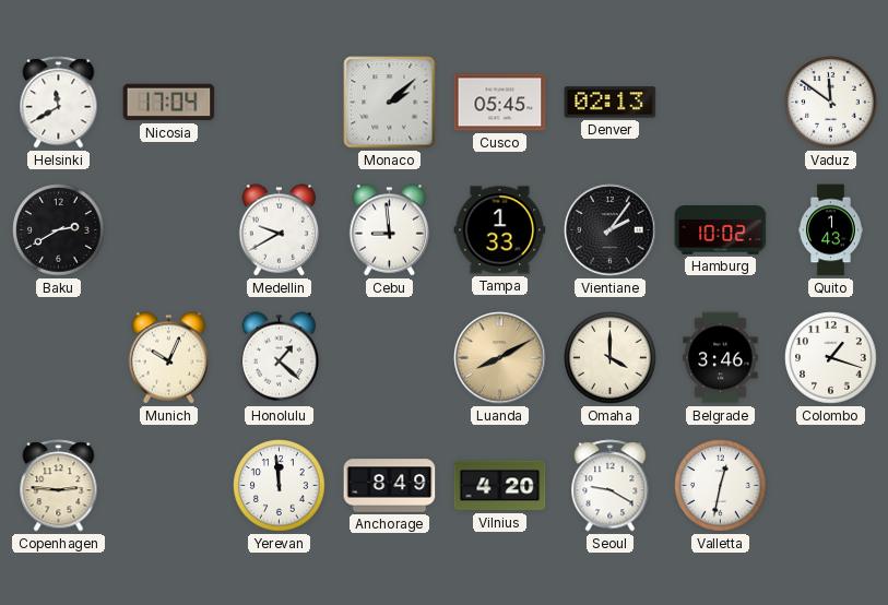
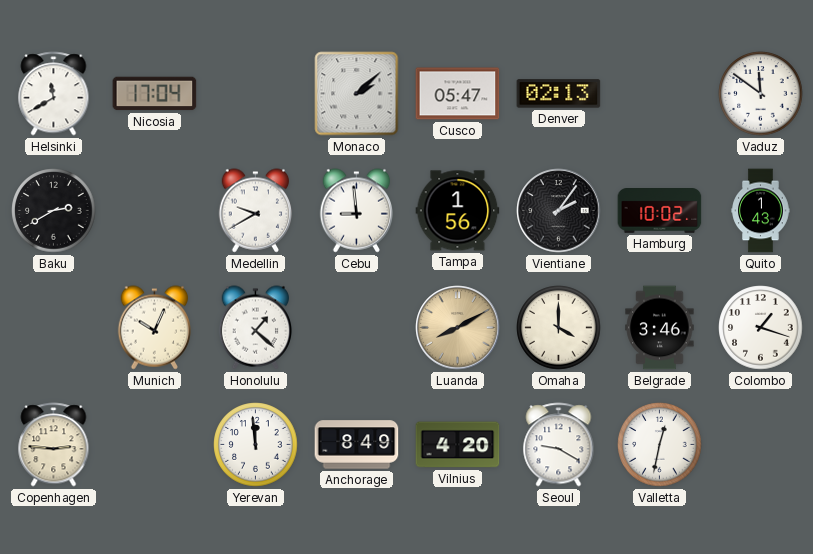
Cusco: 05:45 -> 05:47
Tampa: 1:33 -> 1:56
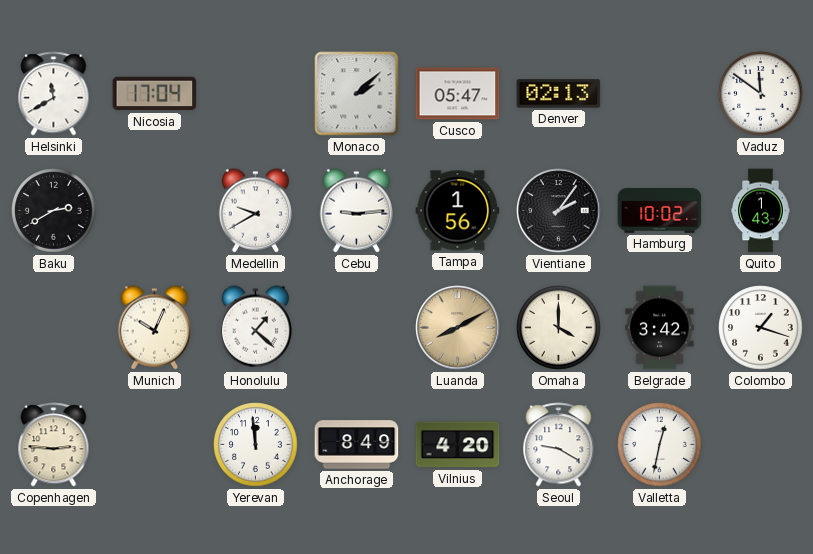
Cebu: 8:59 -> 9:14
Belgrade: 3:46 -> 3:42
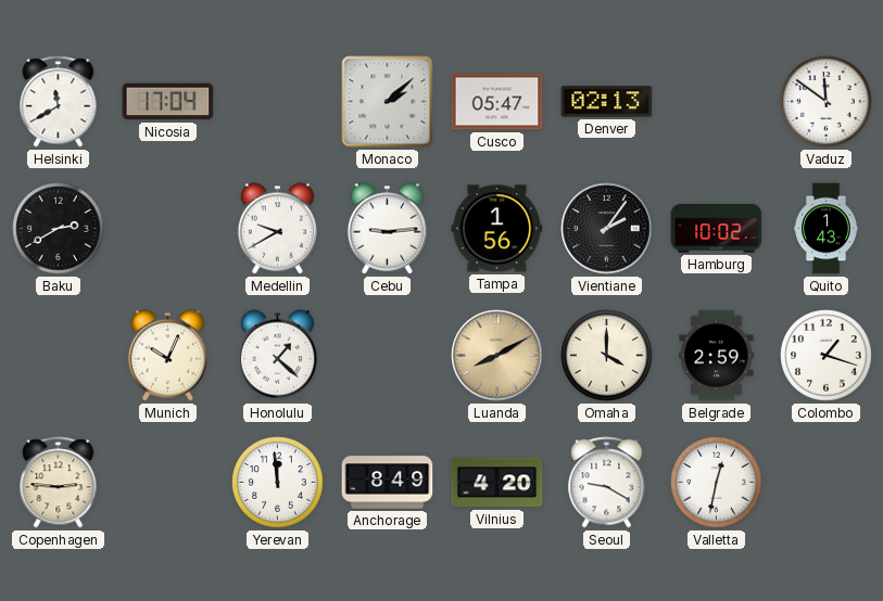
Belgrade: 3:42 -> 2:59
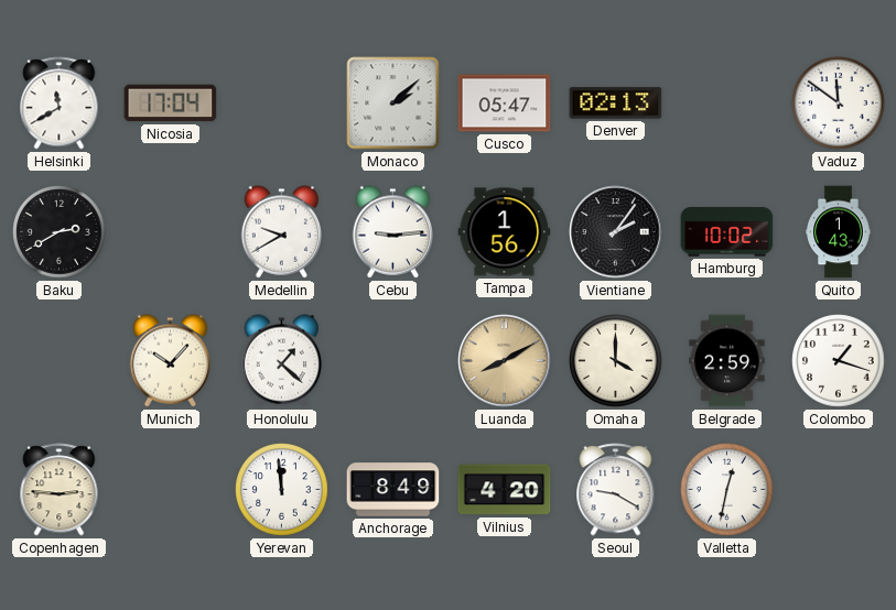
Munich: 10:04 -> 10:07
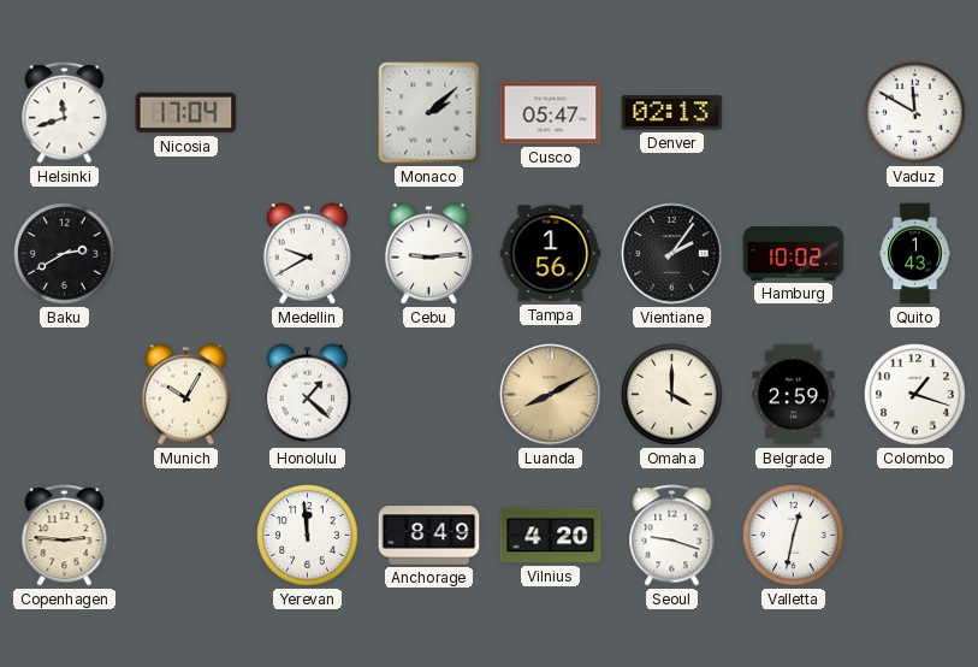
Helsinki: 11:40 -> 11:42
Vaduz: 11:51 -> 11:50
Munich: 10:07 -> 10:05
Seoul: 9:20 -> 9:18
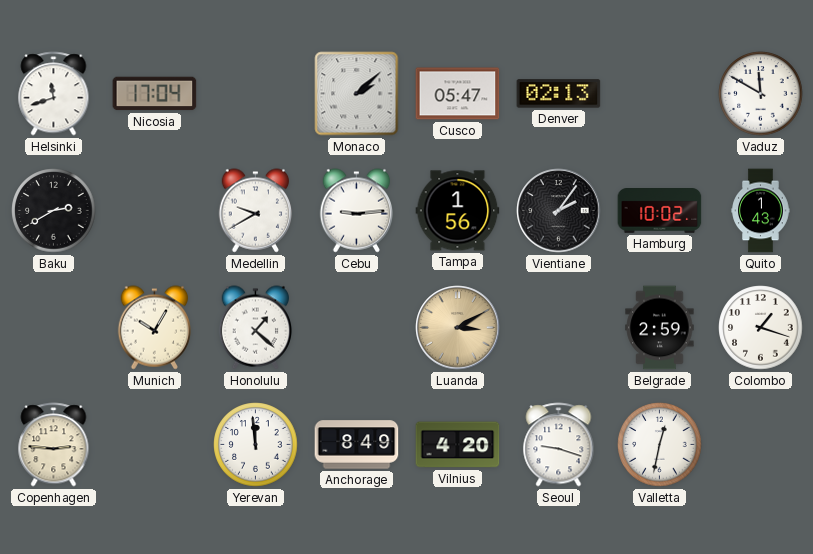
Luanda: 8:10 -> 3:10
Omaha: 4:00 -> none
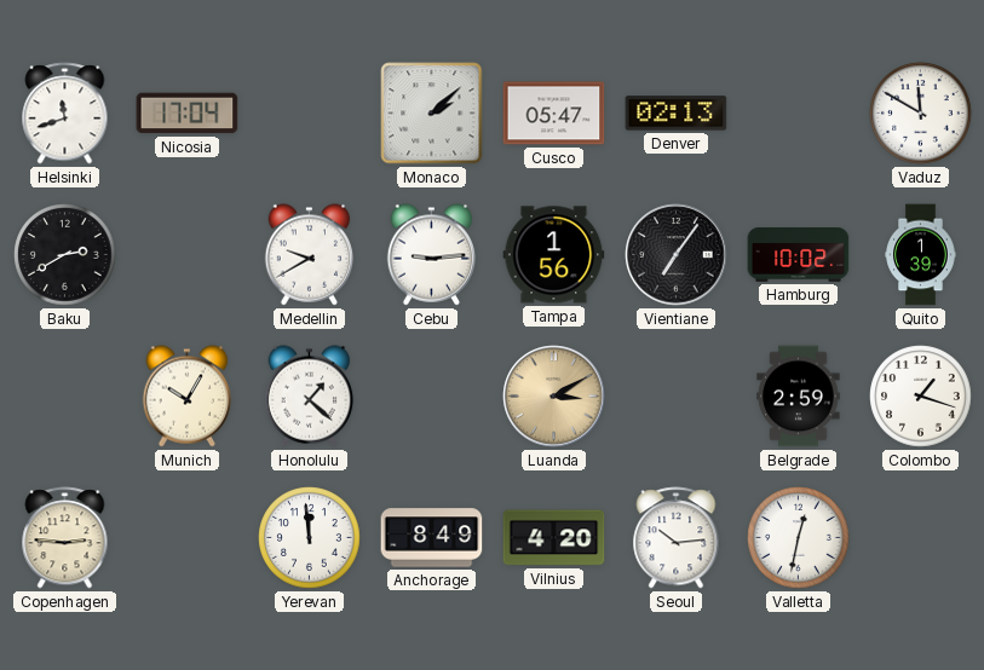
Vientiane: 2:06 -> 7:06
Quito: 1:43 -> 1:39
Seoul: 9:18 -> 10:14
